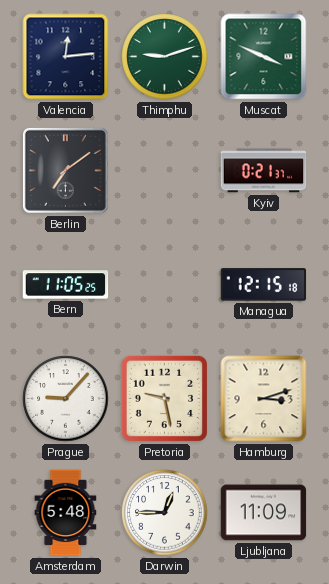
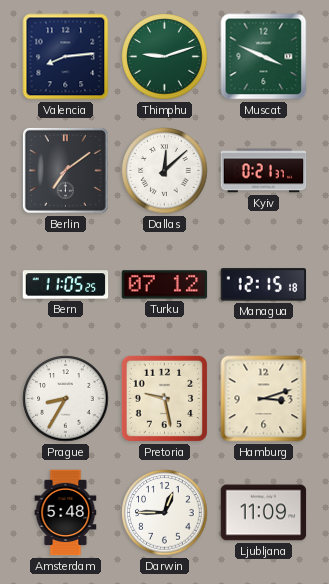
Valencia: 12:14 -> 8:14
Dallas: none -> 12:08
Turku: none -> 07:12
Prague: 9:07 -> 8:35
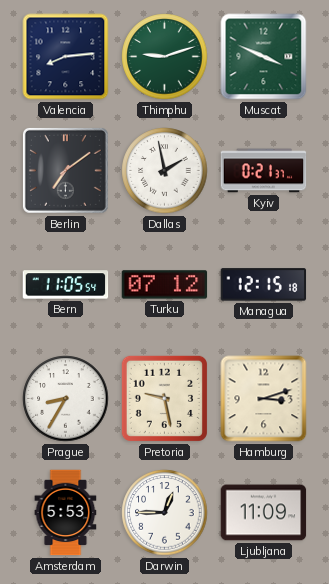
Dallas: 12:08 -> 1:58
Bern: 11:05:25 -> 11:05:54
Amsterdam: 5:48 -> 5:53
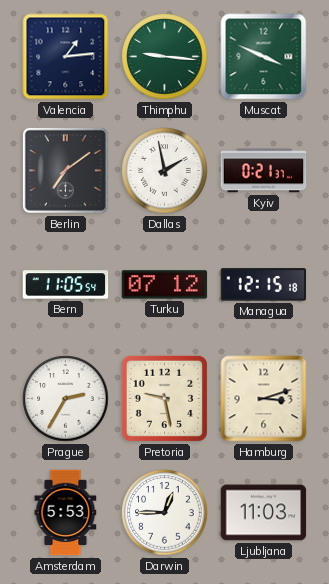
Valencia: 8:14 -> 1:14
Thimphu: 9:12 -> 9:16
Prague: 8:35 -> 2:35
Ljubljana: 11:09 -> 11:03
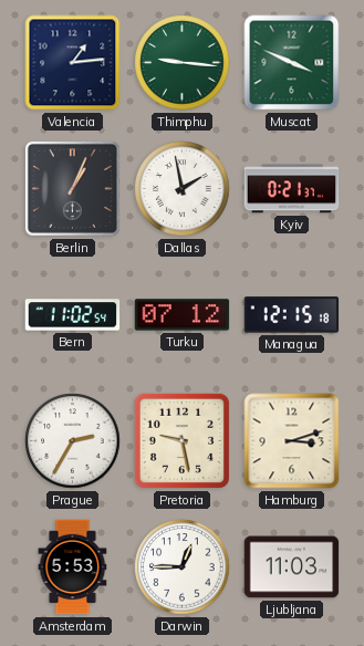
Berlin: 7:09 -> 1:04
Bern: 11:05 -> 11:02
